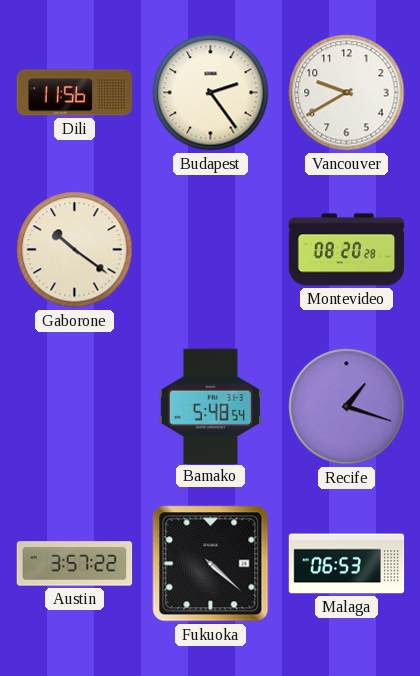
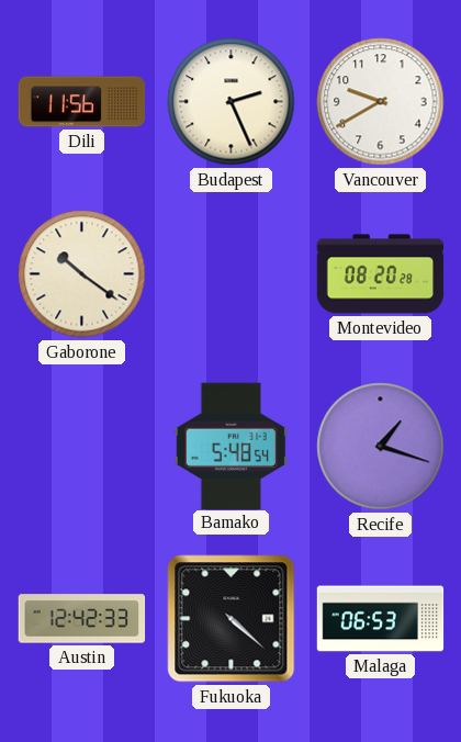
Budapest: 2:24 -> 2:26
Austin: 3:57 -> 12:42
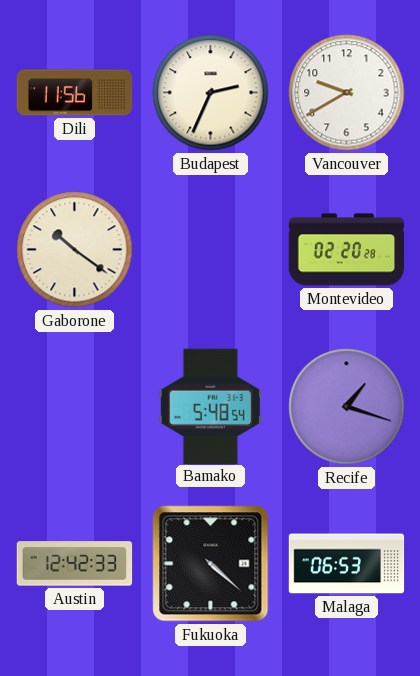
Budapest: 2:26 -> 2:34
Montevideo: 08:20 -> 02:20
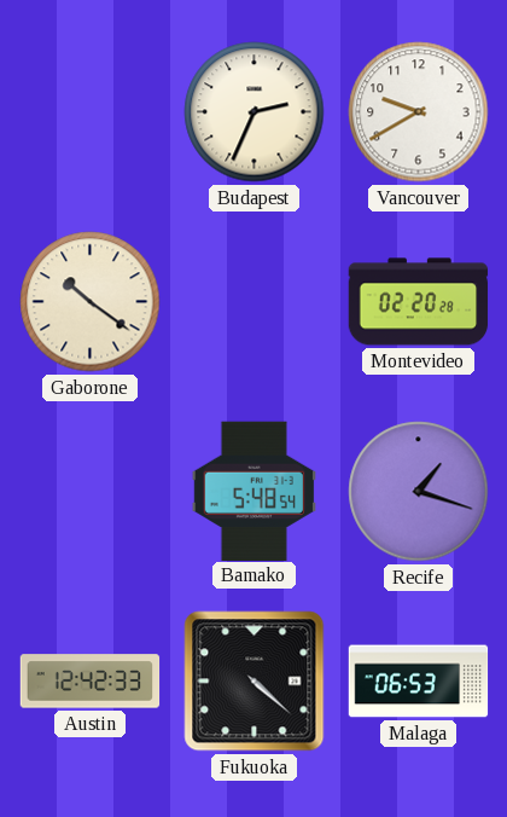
Dili: 11:56 -> none
